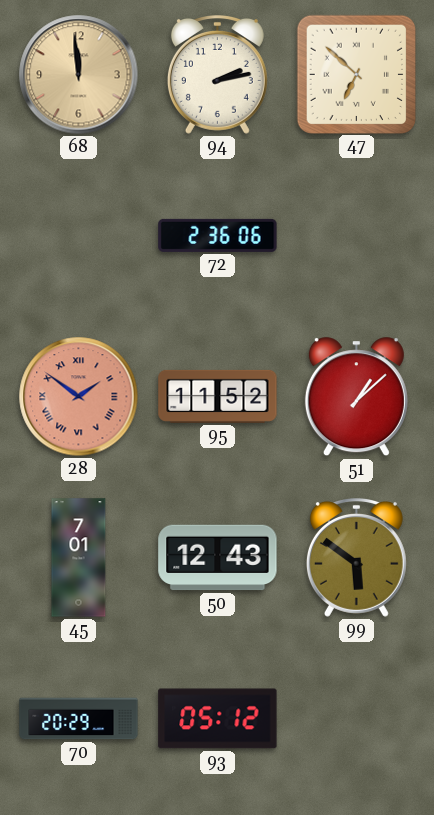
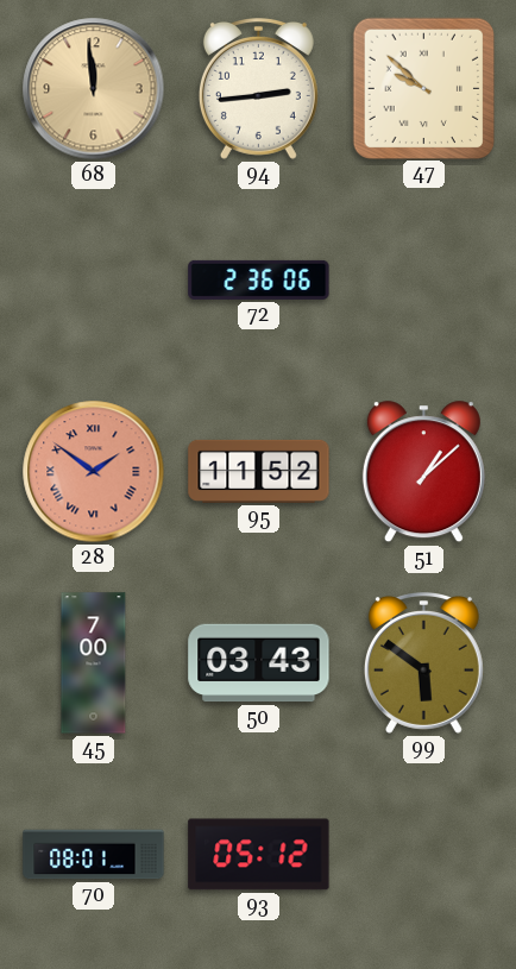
94: 2:13 -> 2:44
47: 6:52 -> 9:52
45: 7:01 -> 7:00
50: 12:43 -> 03:43
70: 20:29 -> 08:01
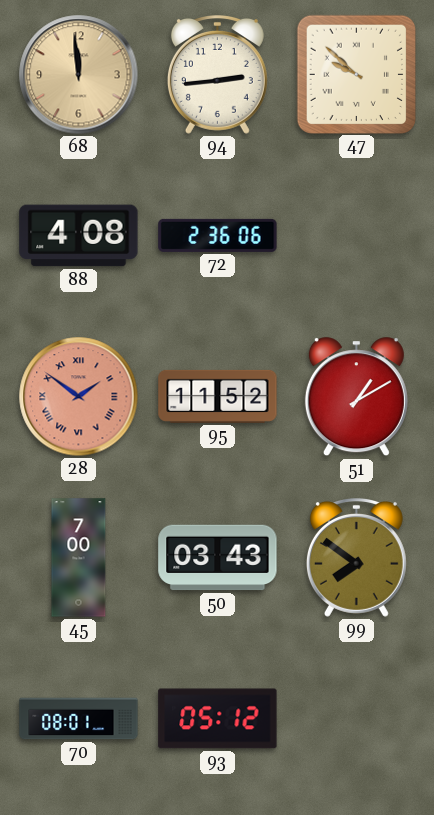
88: none -> 4:08
51: 1:08 -> 1:10
99: 5:51 -> 7:51
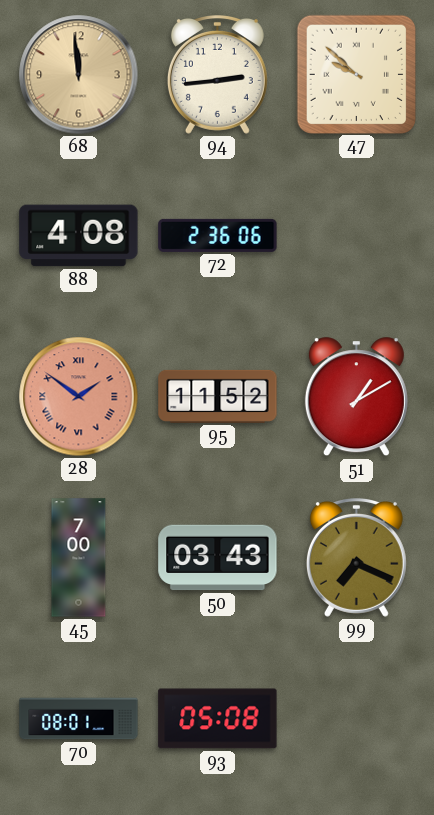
99: 7:51 -> 7:19
93: 05:12 -> 05:08
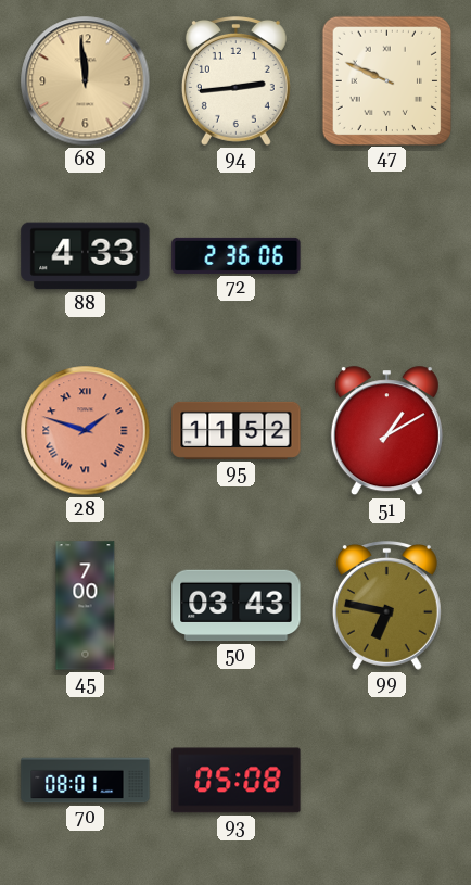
47: 9:52 -> 9:49
88: 4:08 -> 4:33
28: 1:51 -> 1:48
99: 7:19 -> 6:47
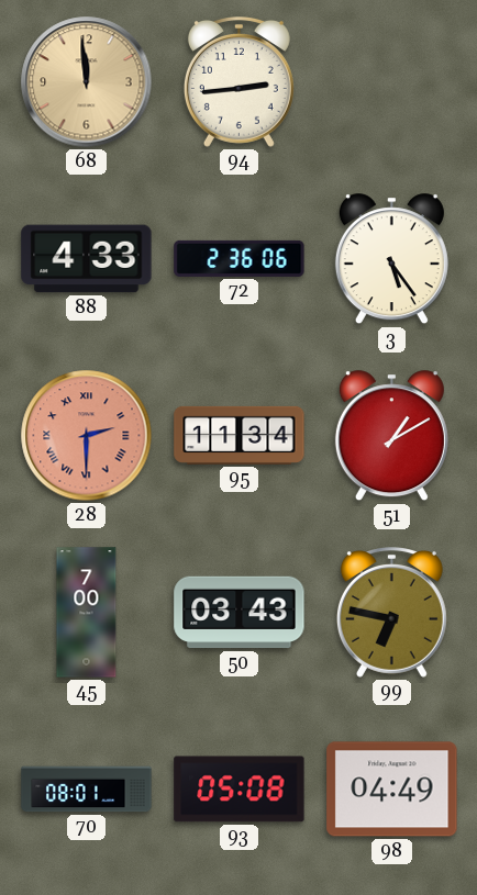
47: 9:49 -> none
3: none -> 5:24
28: 1:48 -> 2:30
95: 11:52 -> 11:34
98: none -> 04:49
